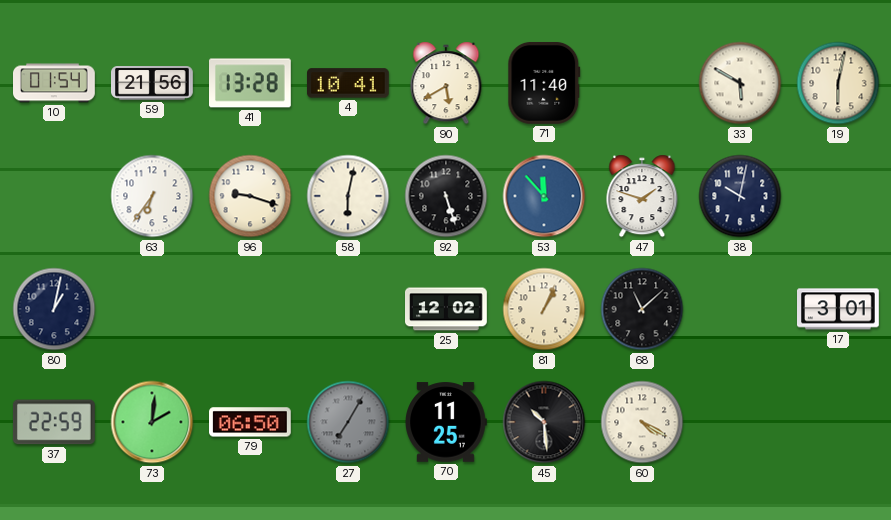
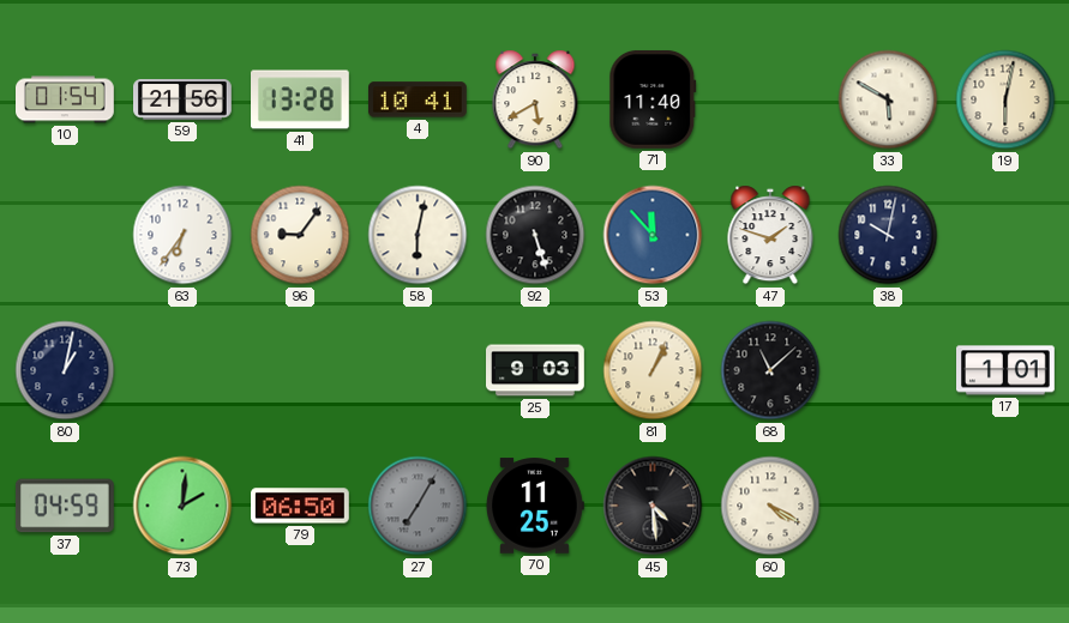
96: 9:18 -> 9:06
25: 12:02 -> 9:03
17: 3:01 -> 1:01
37: 22:59 -> 04:59
45: 10:29 -> 4:29
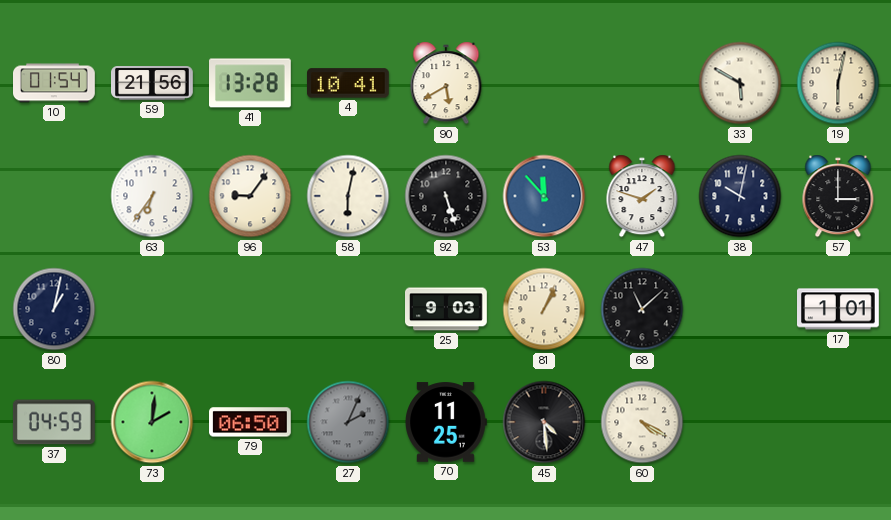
71: 11:40 -> none
57: none -> 3:00
27: 7:05 -> 2:04
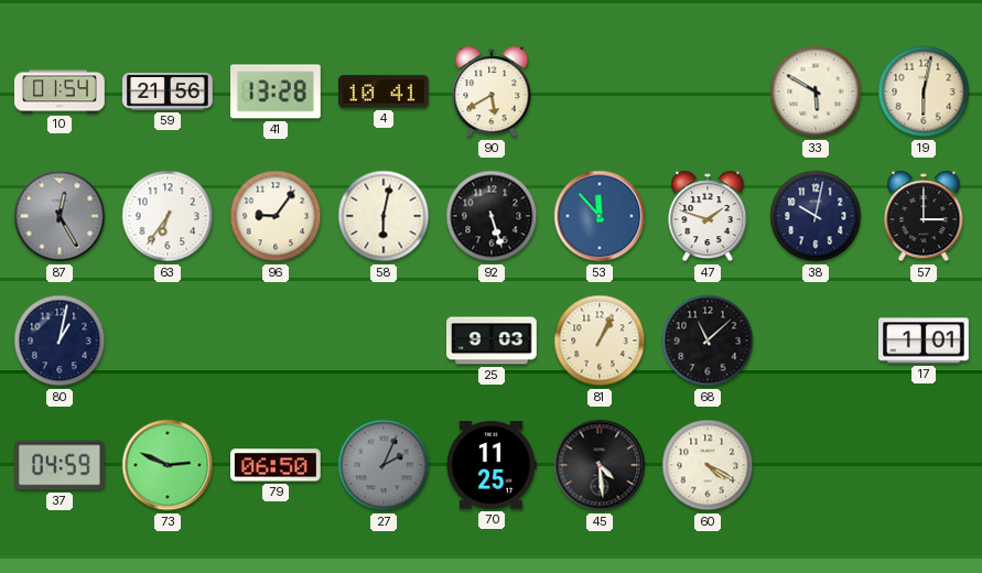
87: none -> 12:25
73: 2:01 -> 2:49
